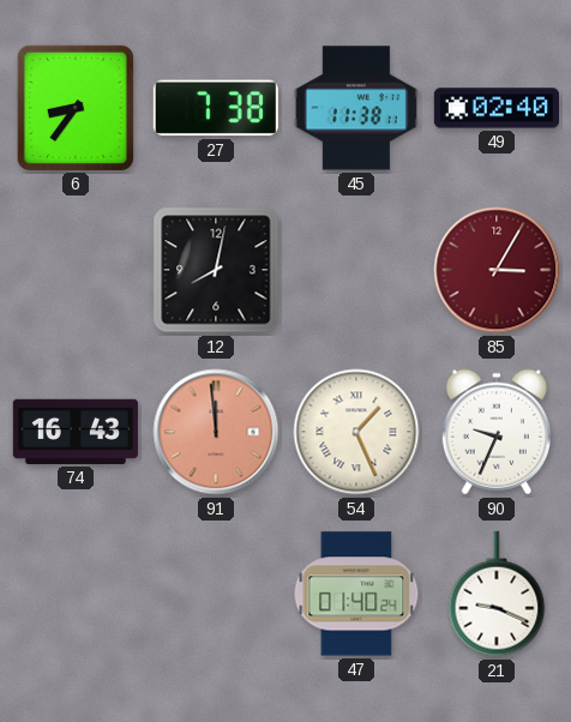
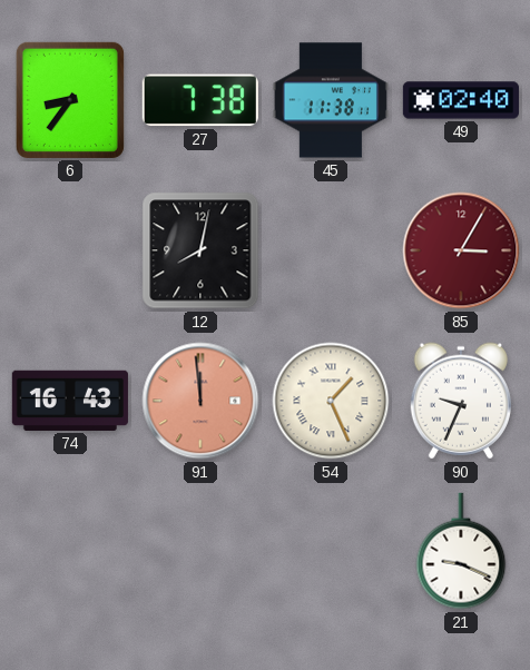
47: 01:40 -> none
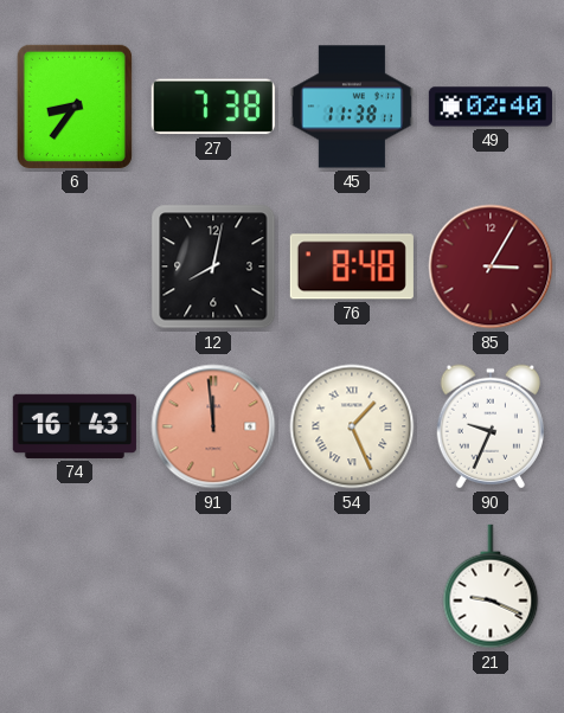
76: none -> 8:48
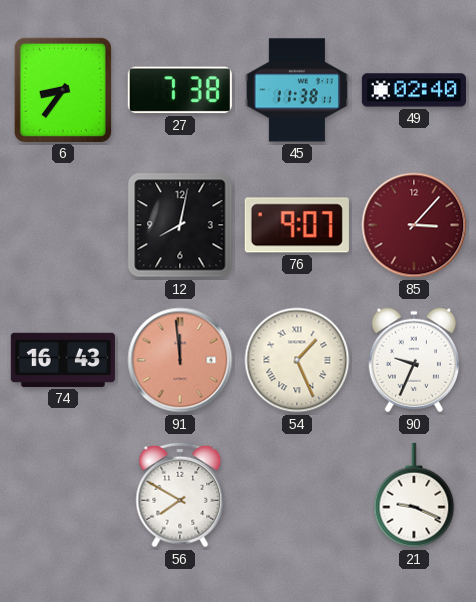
76: 8:48 -> 9:07
85: 3:05 -> 3:07
56: none -> 7:50
